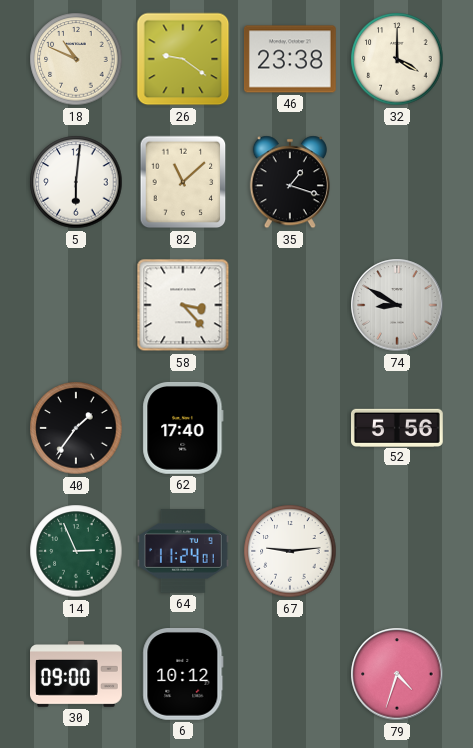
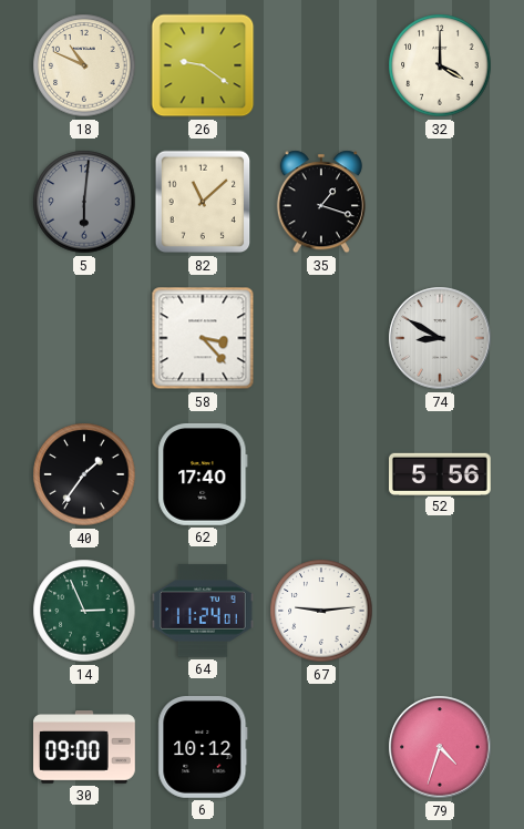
46: 23:38 -> none
5 dial: white -> grey
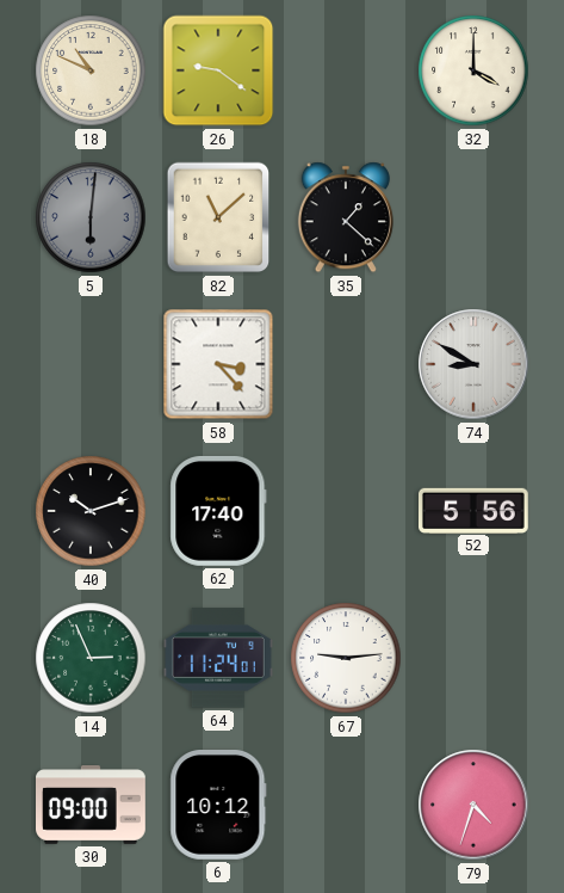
35: 1:18 -> 1:22
40: 1:36 -> 10:12
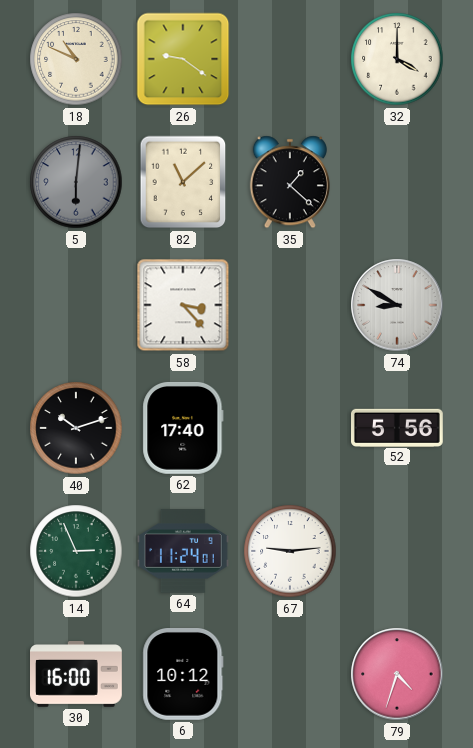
30: 09:00 -> 16:00
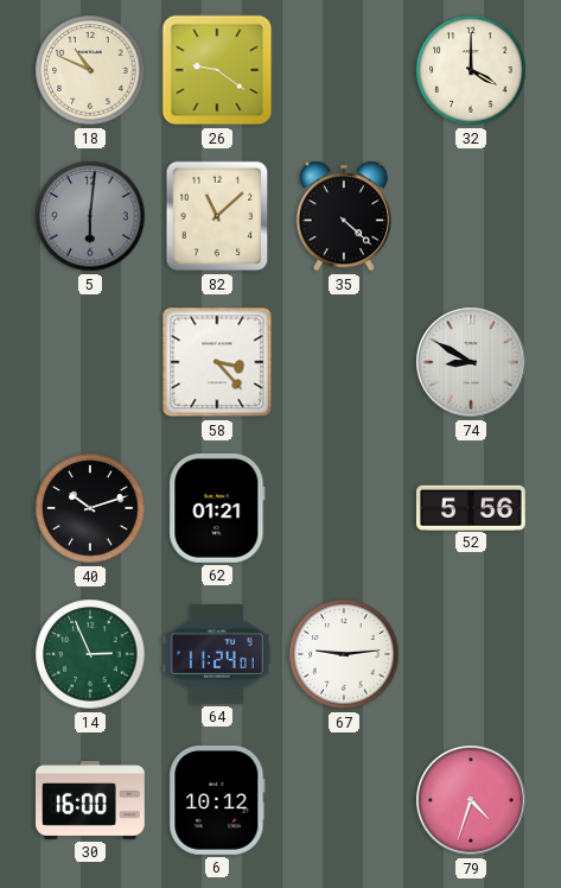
35: 1:22 -> 4:22
62: 17:40 -> 01:21
